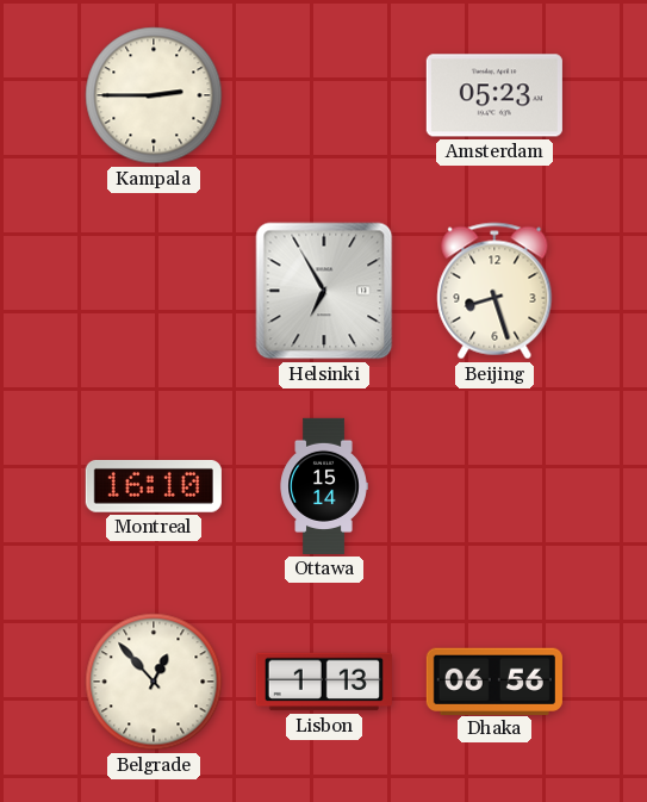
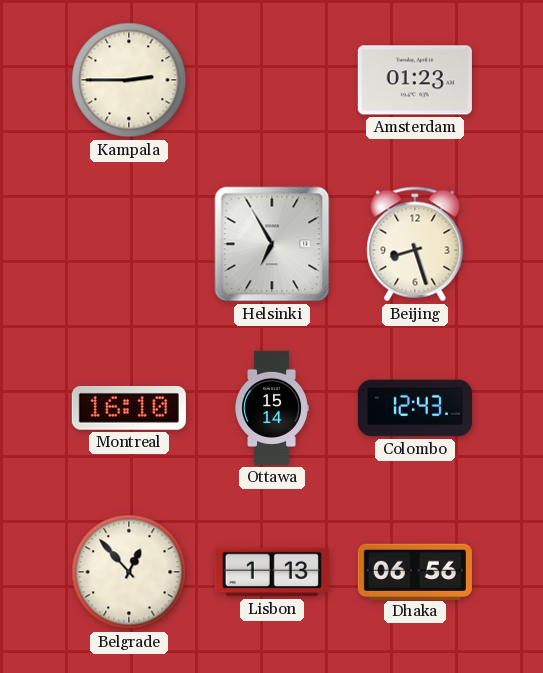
Amsterdam: 05:23 -> 01:23
Colombo: none -> 12:43
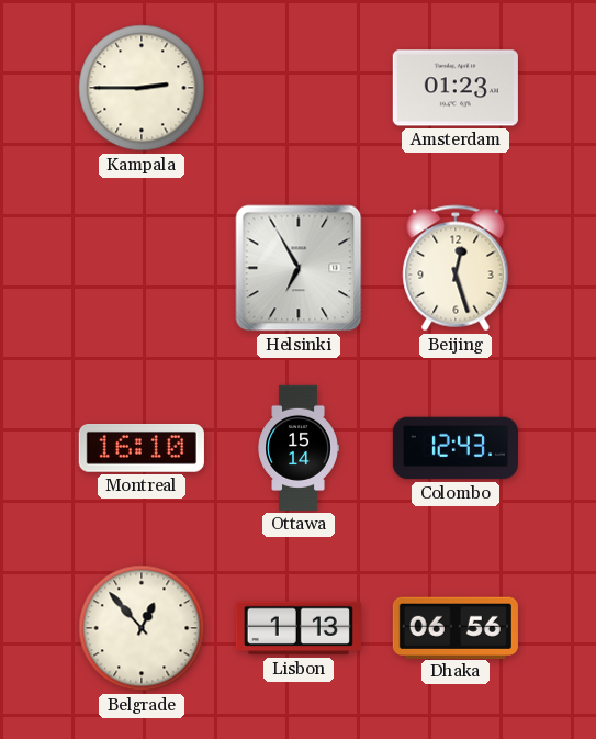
Beijing: 8:27 -> 12:27
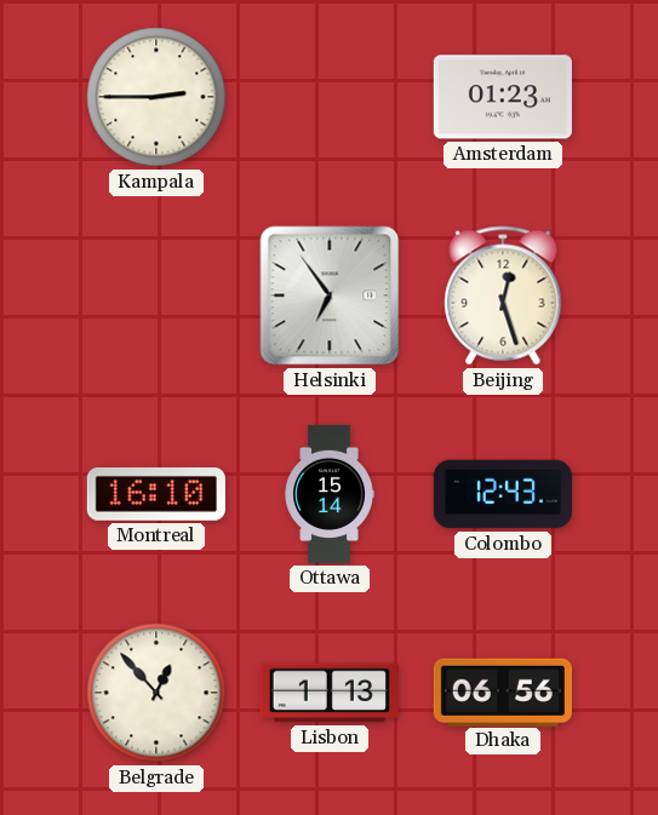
Helsinki: 6:55 -> 6:54
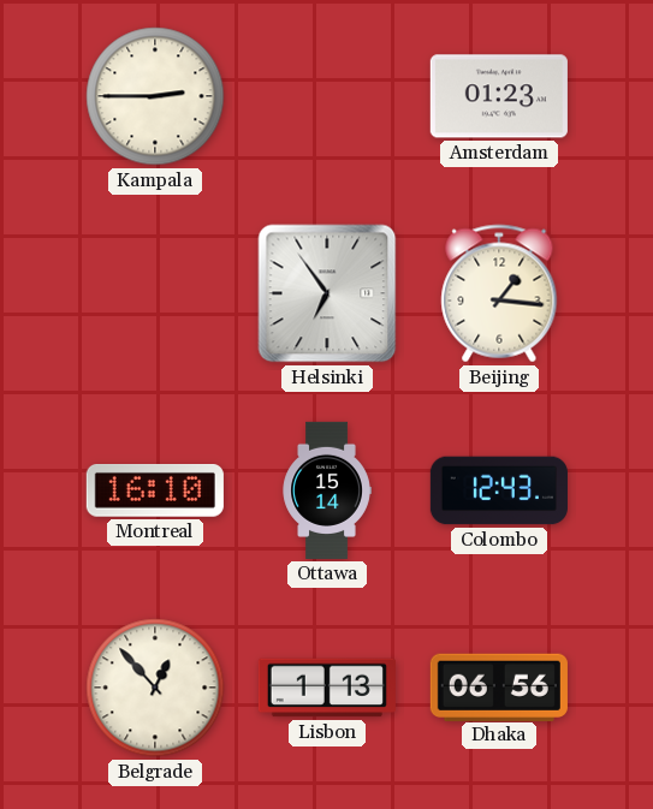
Beijing: 12:27 -> 1:16
